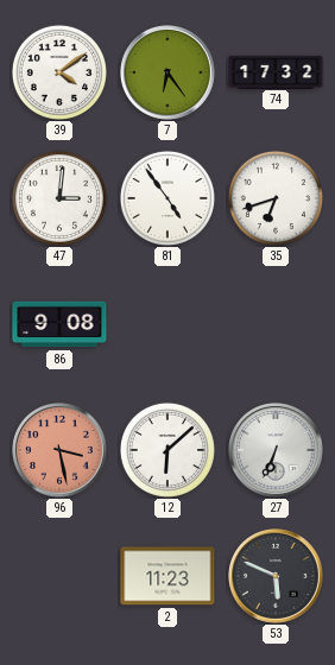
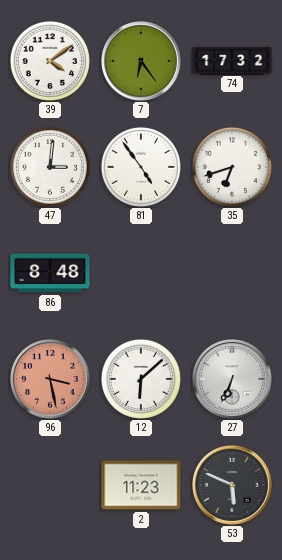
86: 9:08 -> 8:48
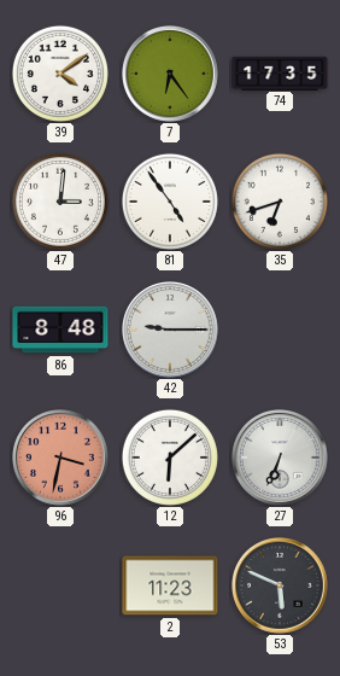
74: 17:32 -> 17:35
42: none -> 9:15
96: 3:28 -> 3:32
